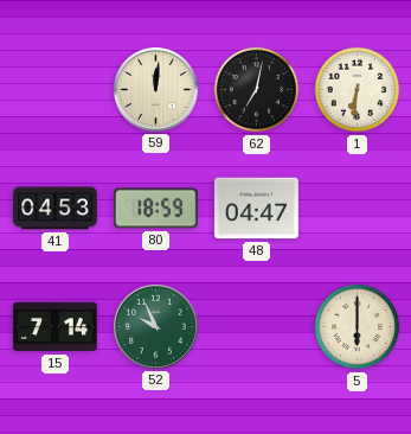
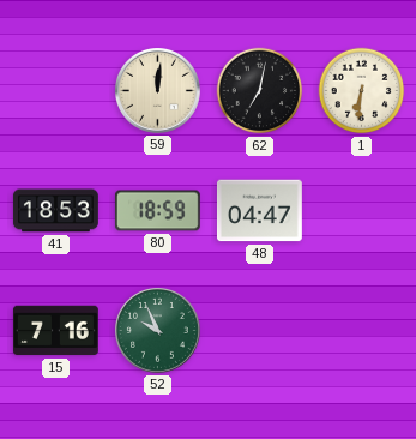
41: 04:53 -> 18:53
15: 7:14 -> 7:16
5: 6:00 -> none
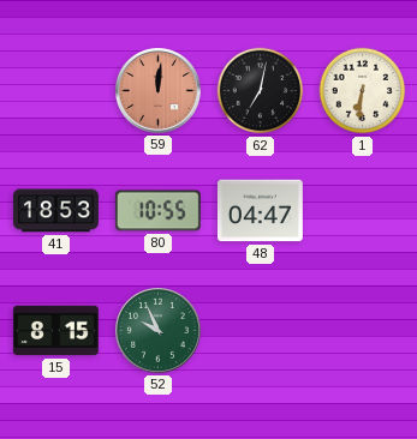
59 dial: cream -> salmon
80: 18:59 -> 10:55
15: 7:16 -> 8:15
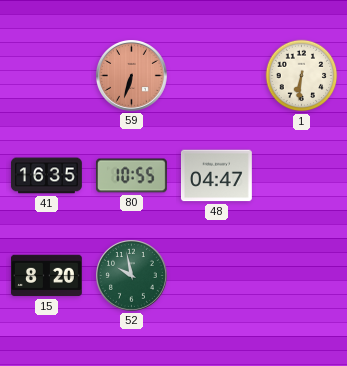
59: 12:01 -> 6:33
62: 7:02 -> none
41: 18:53 -> 16:35
15: 8:15 -> 8:20
52: 9:56 -> 9:58
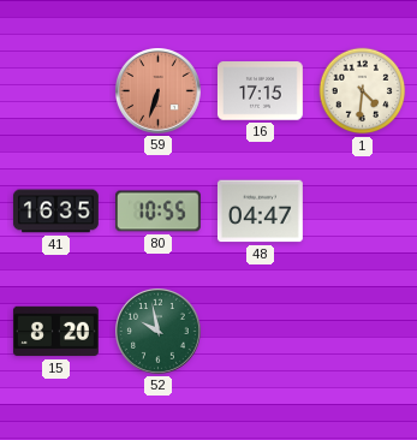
16: none -> 17:15
1: 6:31 -> 4:31
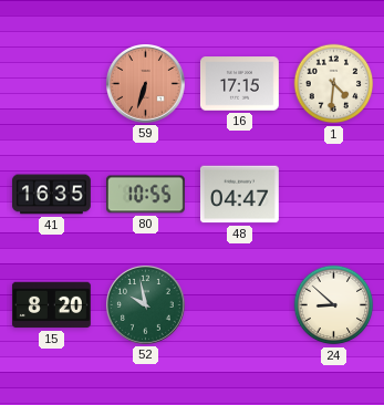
24: none -> 8:52
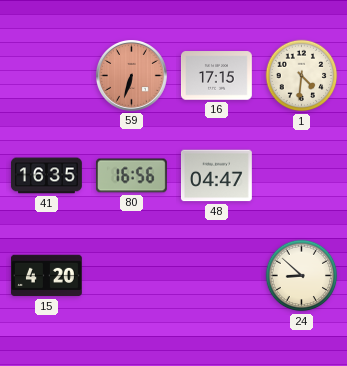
80: 10:55 -> 16:56
15: 8:20 -> 4:20
52: 9:58 -> none
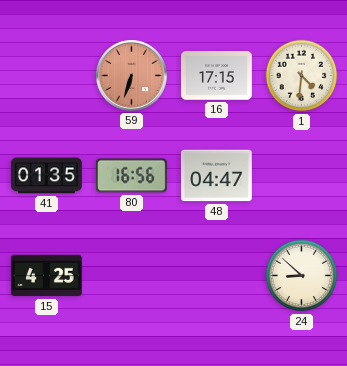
41: 16:35 -> 01:35
15: 4:20 -> 4:25
